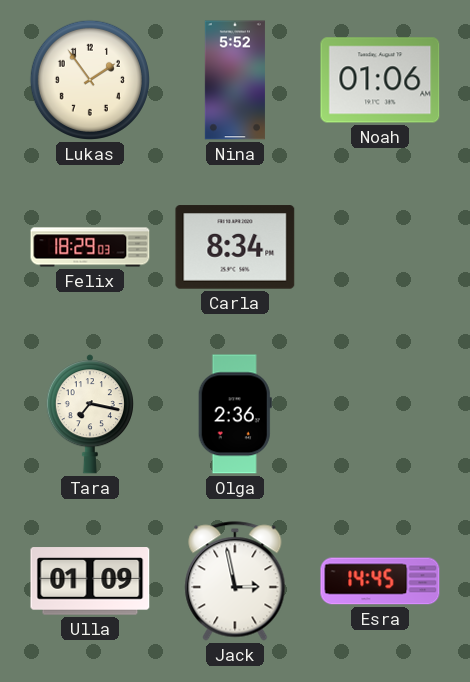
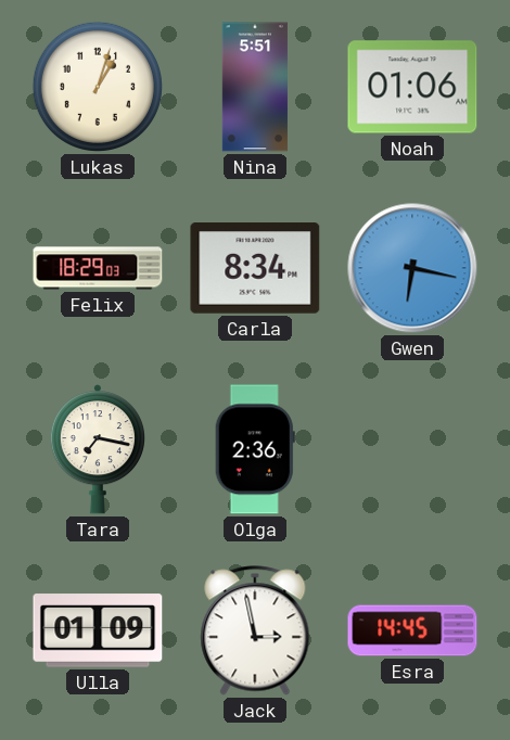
Lukas: 1:54 -> 1:03
Nina: 5:52 -> 5:51
Gwen: none -> 6:17
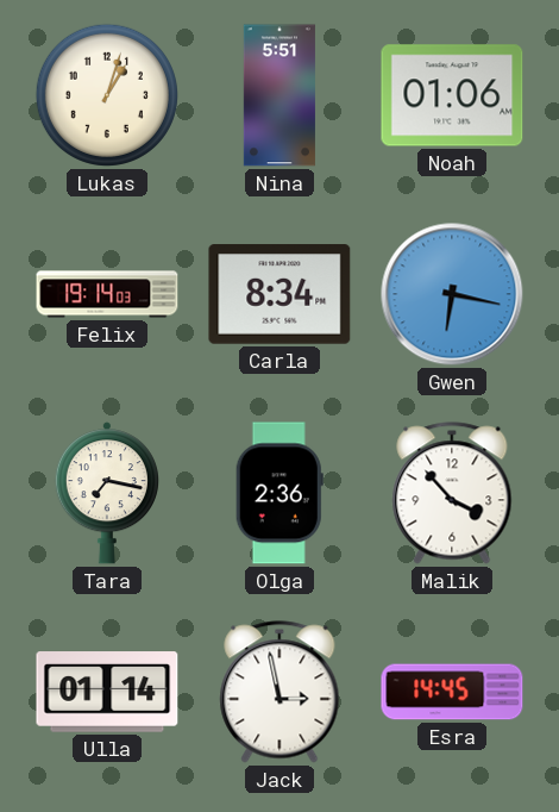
Felix: 18:29 -> 19:14
Malik: none -> 3:53
Ulla: 01:09 -> 01:14
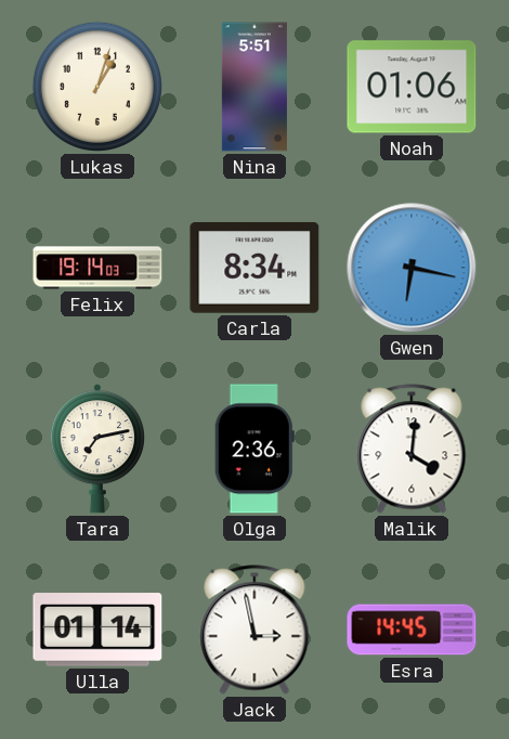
Tara: 7:17 -> 7:13
Malik: 3:53 -> 4:01
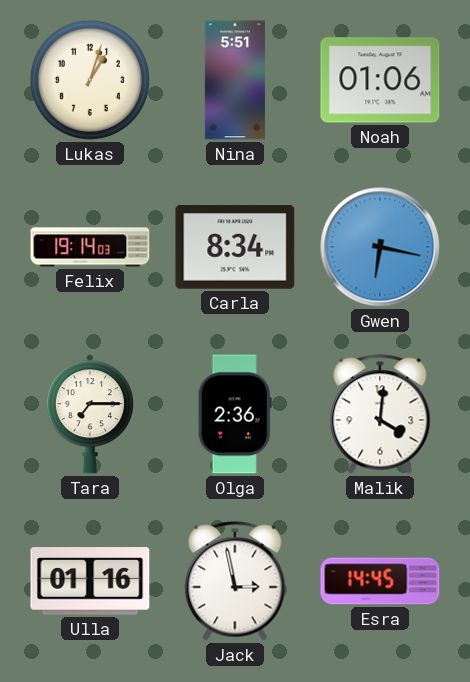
Tara: 7:13 -> 7:15
Ulla: 01:14 -> 01:16
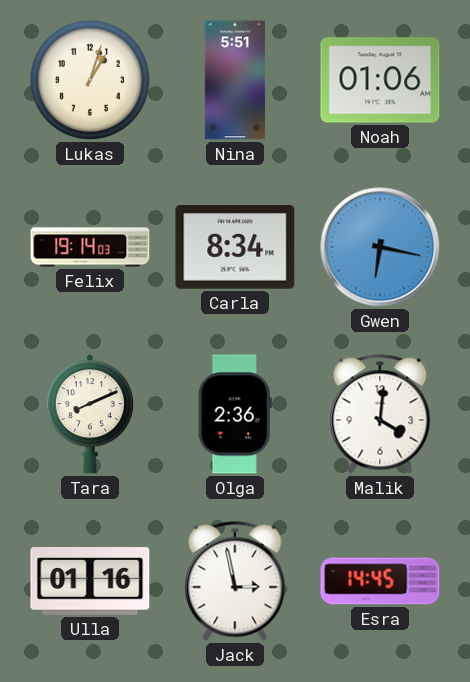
Tara: 7:15 -> 8:11
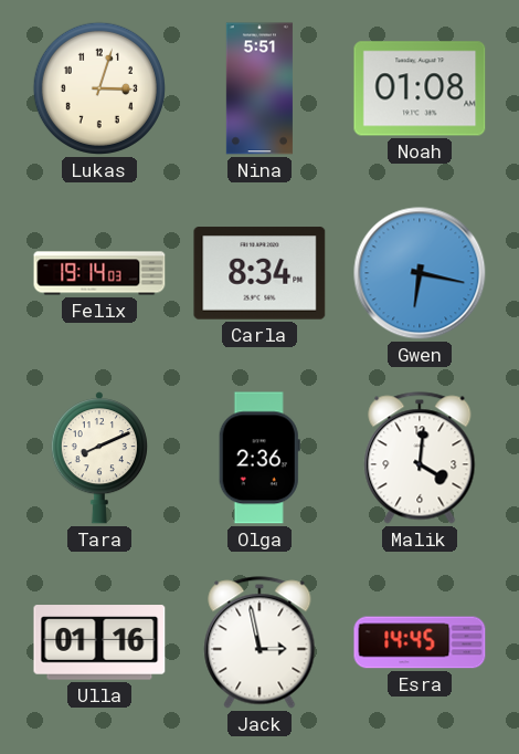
Lukas: 1:03 -> 3:03
Noah: 01:06 -> 01:08
